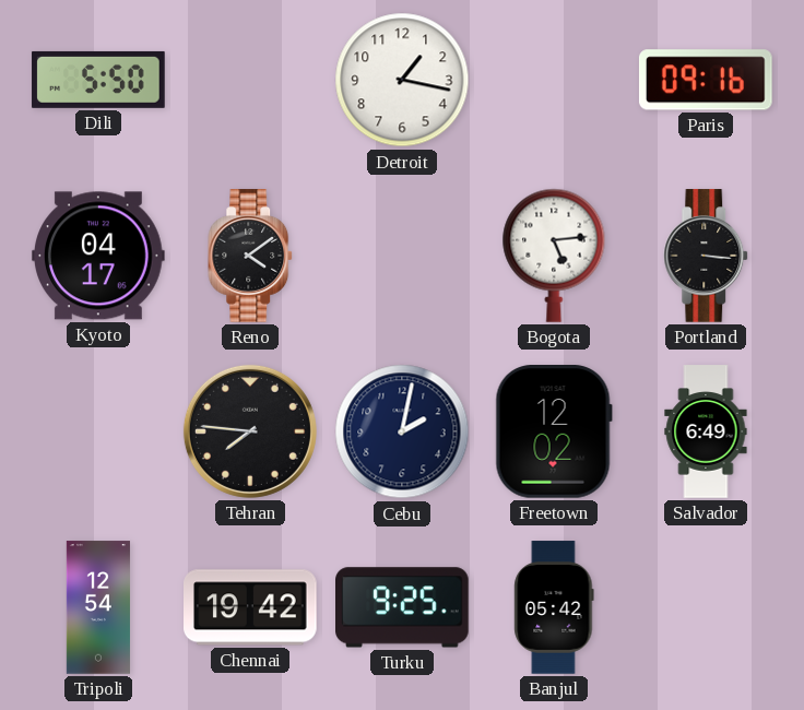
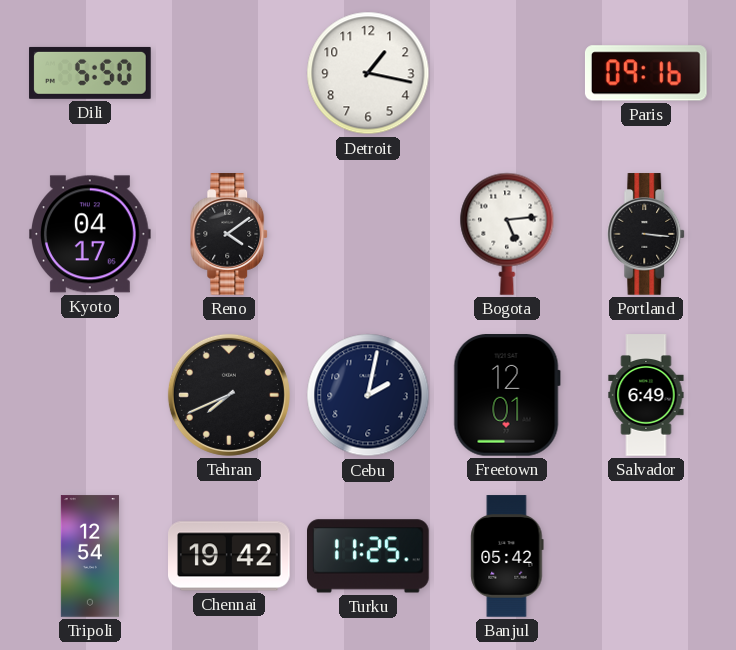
Tehran: 7:46 -> 7:41
Freetown: 12:02 -> 12:01
Turku: 9:25 -> 11:25
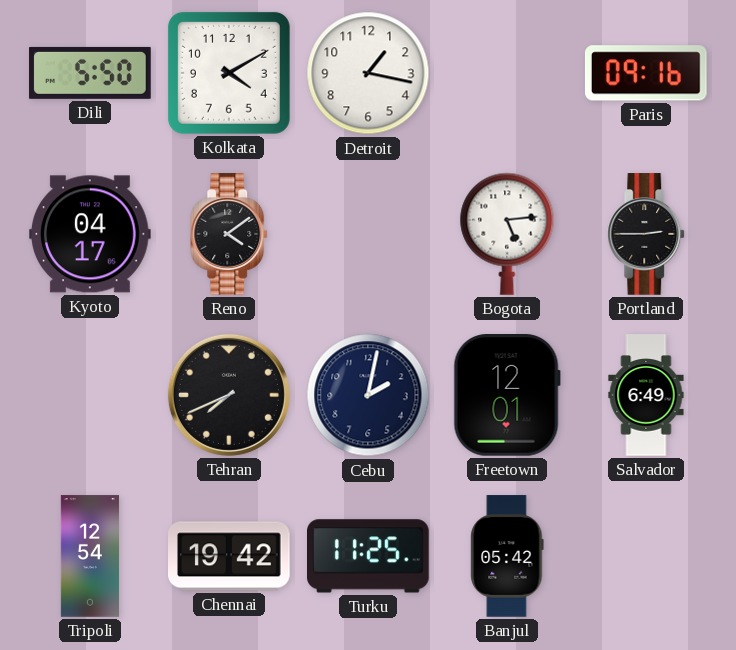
Kolkata: none -> 4:10
Portland: 3:16 -> 2:45
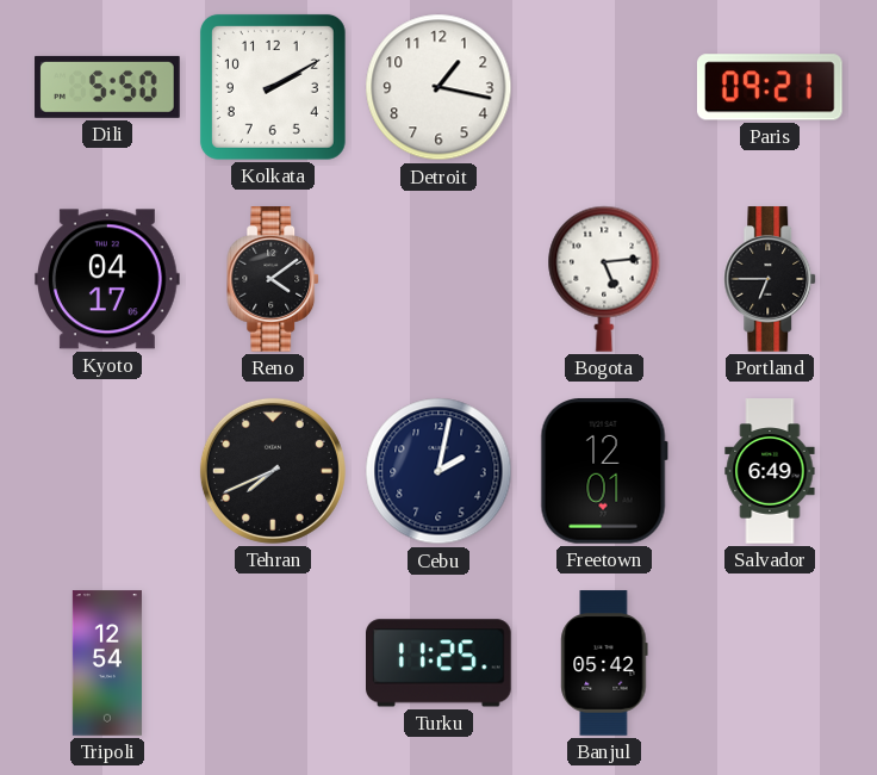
Kolkata: 4:10 -> 2:10
Paris: 09:16 -> 09:21
Portland: 2:45 -> 6:45
Chennai: 19:42 -> none
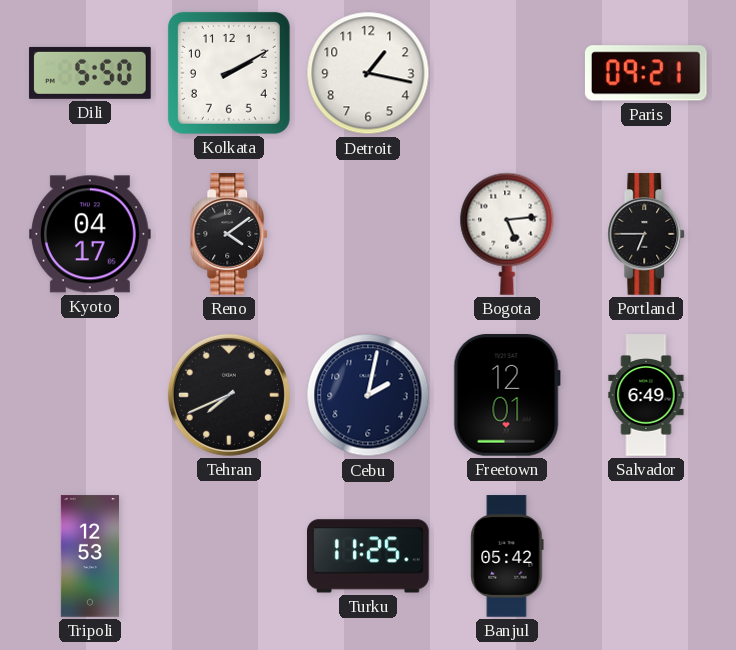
Tripoli: 12:54 -> 12:53
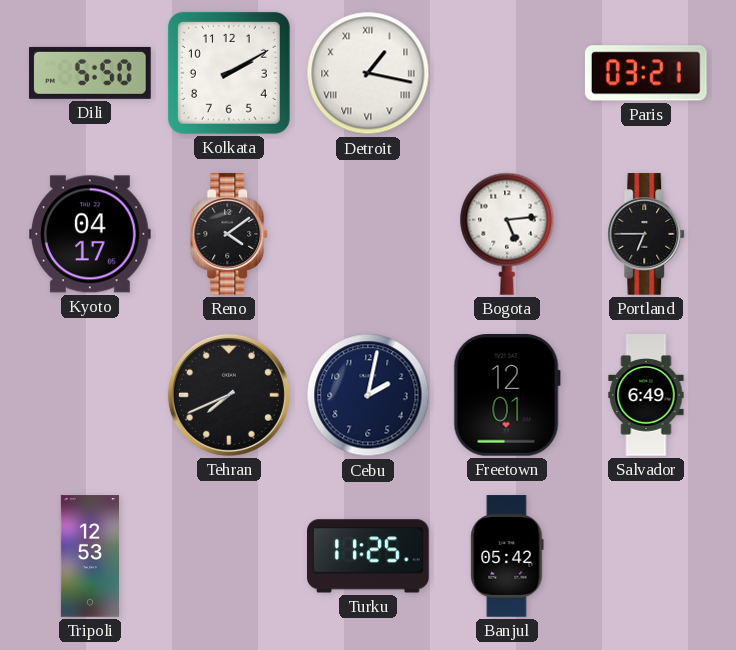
Detroit numerals: Arabic -> Roman
Paris: 09:21 -> 03:21
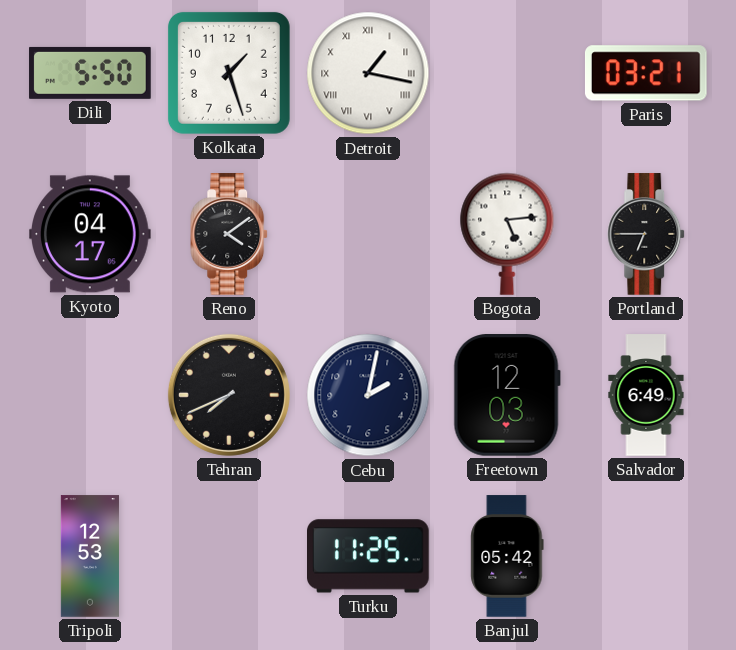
Kolkata: 2:10 -> 1:27
Freetown: 12:01 -> 12:03
